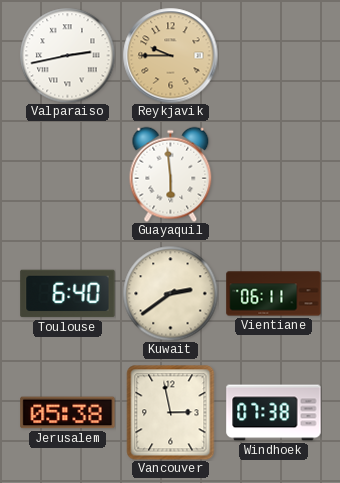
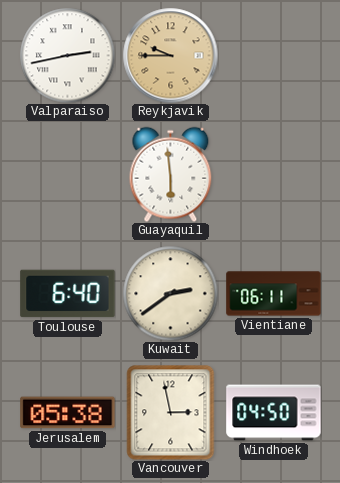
Windhoek: 07:38 -> 04:50
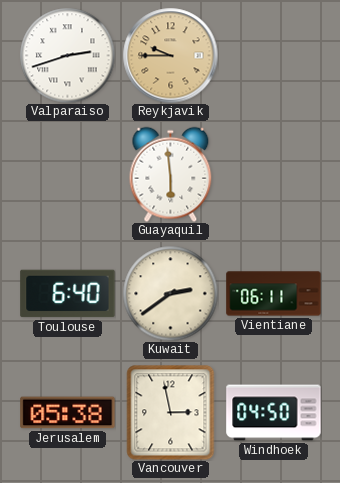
Valparaiso: 2:43 -> 2:42
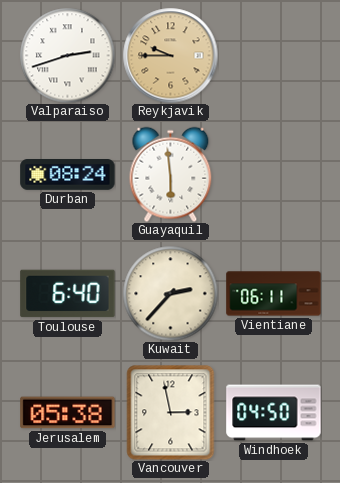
Durban: none -> 08:24
Kuwait: 2:39 -> 2:37
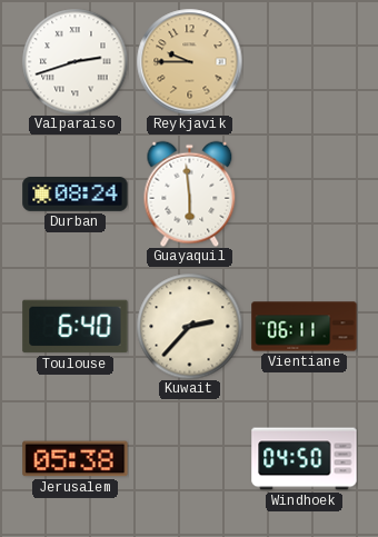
Vancouver: 2:58 -> none
